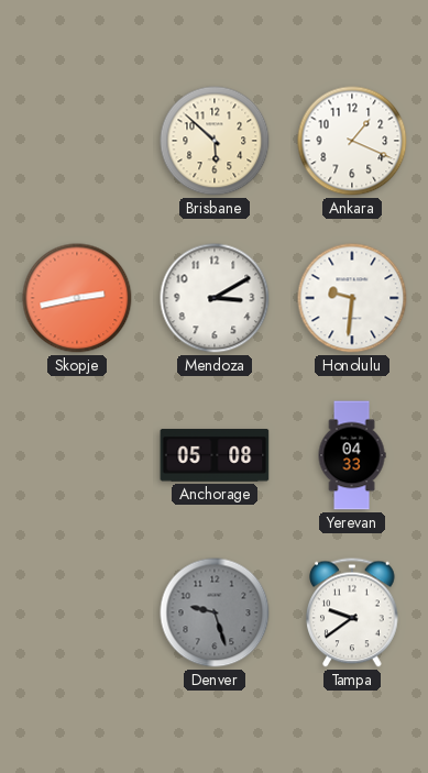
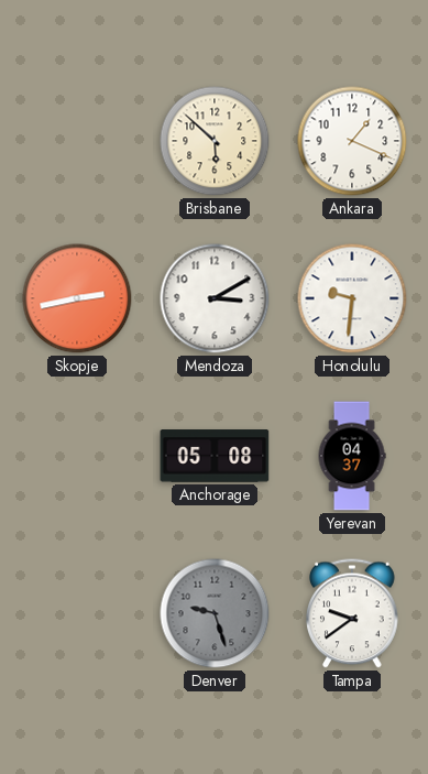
Yerevan: 04:33 -> 04:37
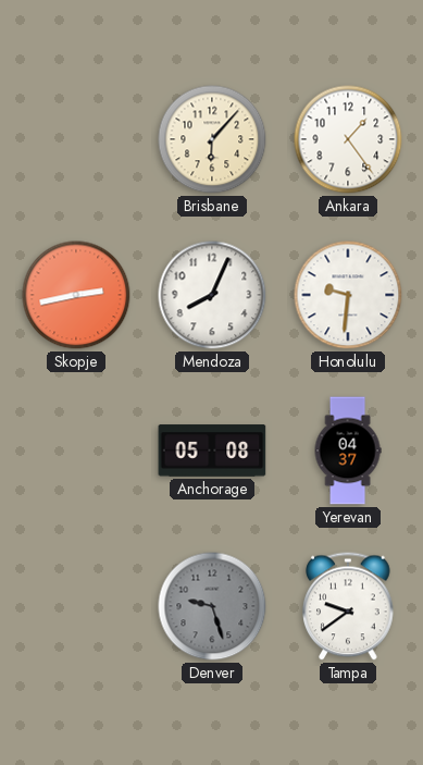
Brisbane: 5:52 -> 6:07
Ankara: 1:19 -> 1:24
Mendoza: 3:10 -> 8:04
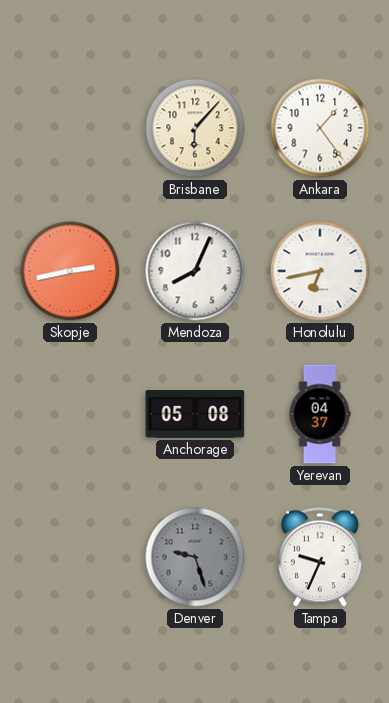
Honolulu: 9:31 -> 6:43
Tampa: 9:39 -> 9:34
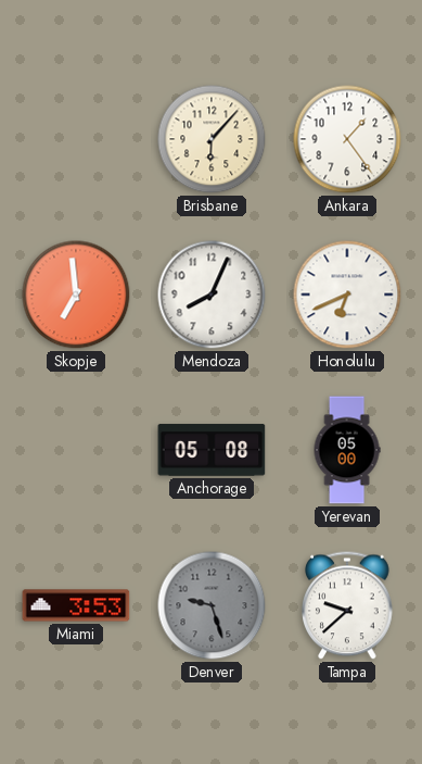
Skopje: 2:43 -> 6:59
Honolulu: 6:43 -> 6:41
Yerevan: 04:37 -> 05:00
Miami: none -> 3:53
Tampa: 9:34 -> 9:38
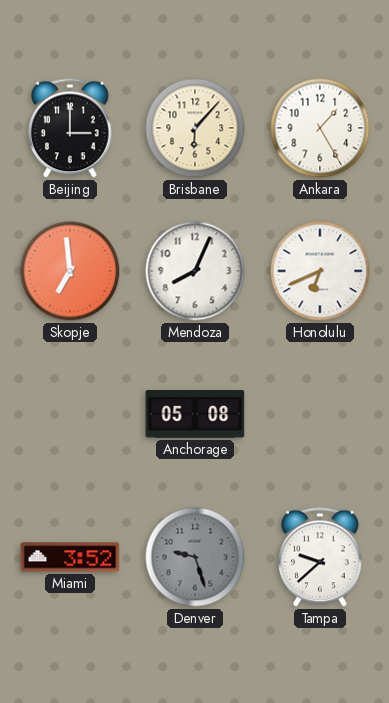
Beijing: none -> 3:00
Ankara: 1:24 -> 1:25
Yerevan: 05:00 -> none
Miami: 3:53 -> 3:52
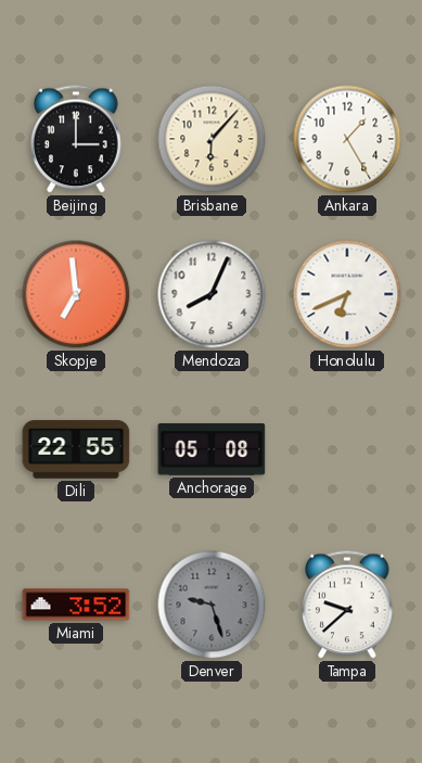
Dili: none -> 22:55
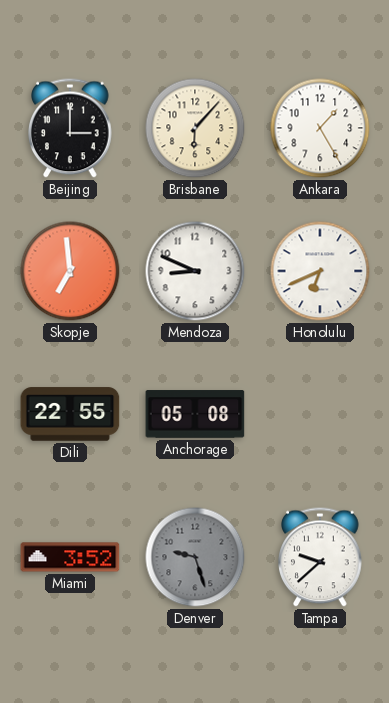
Mendoza: 8:04 -> 8:49
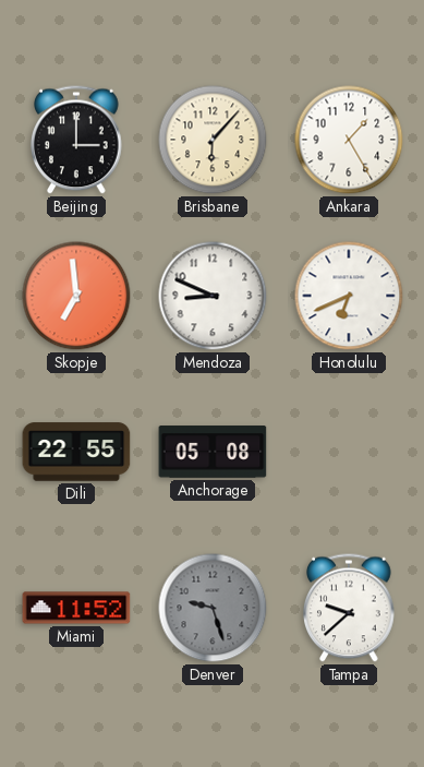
Miami: 3:52 -> 11:52
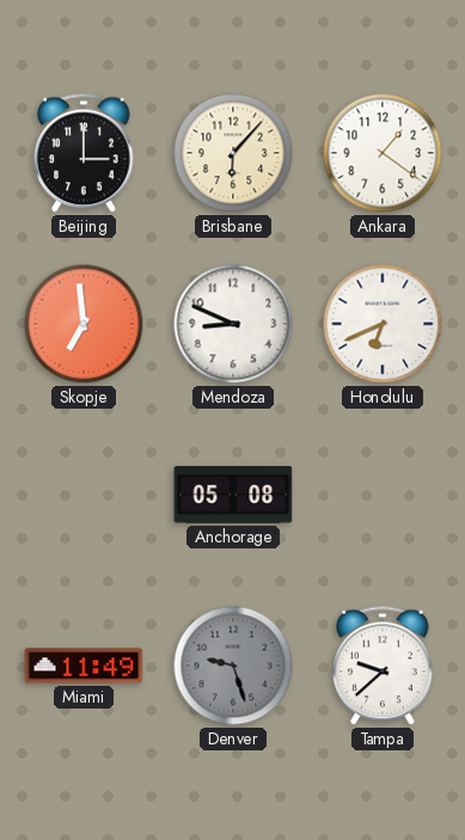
Ankara: 1:25 -> 1:21
Dili: 22:55 -> none
Miami: 11:52 -> 11:49
